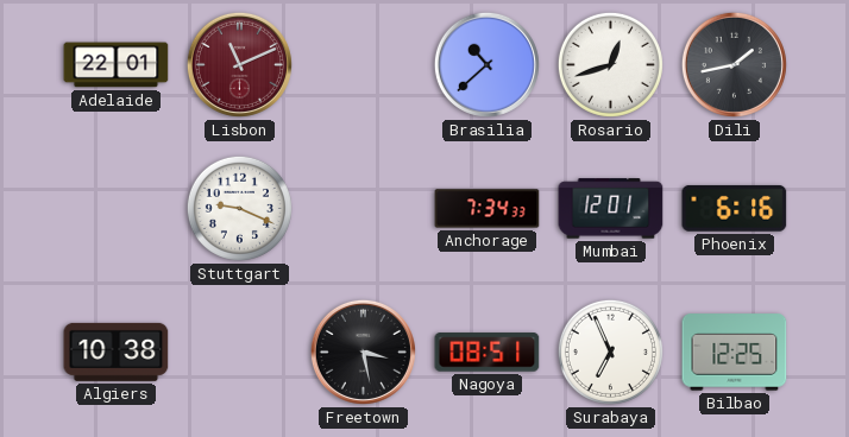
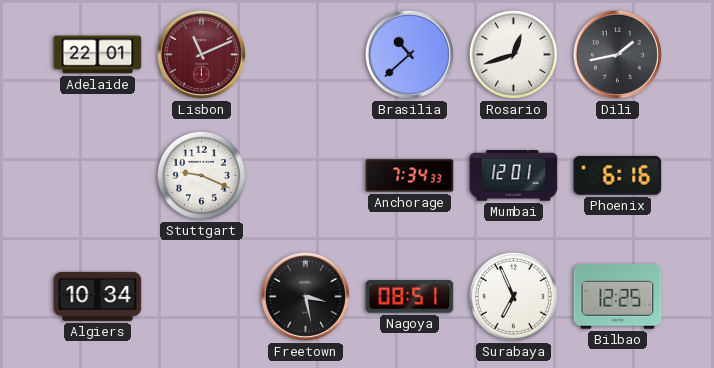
Algiers: 10:38 -> 10:34
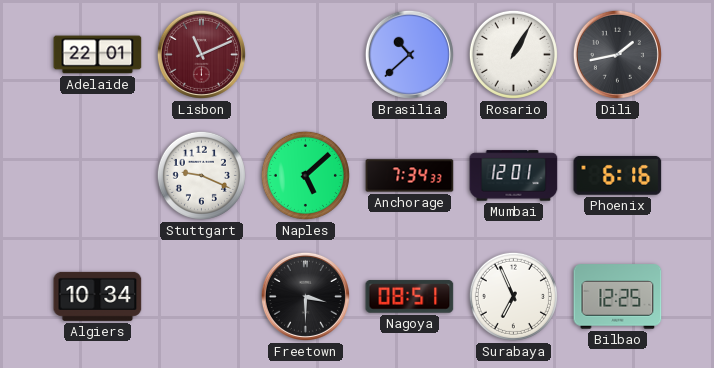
Rosario: 12:42 -> 1:05
Naples: none -> 5:08
Freetown: 3:28 -> 3:30
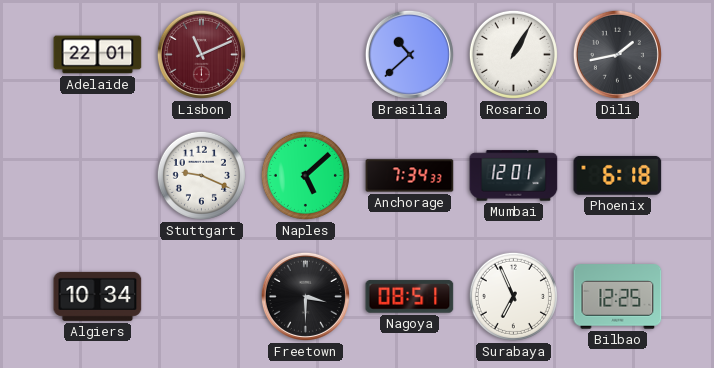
Phoenix: 6:16 -> 6:18
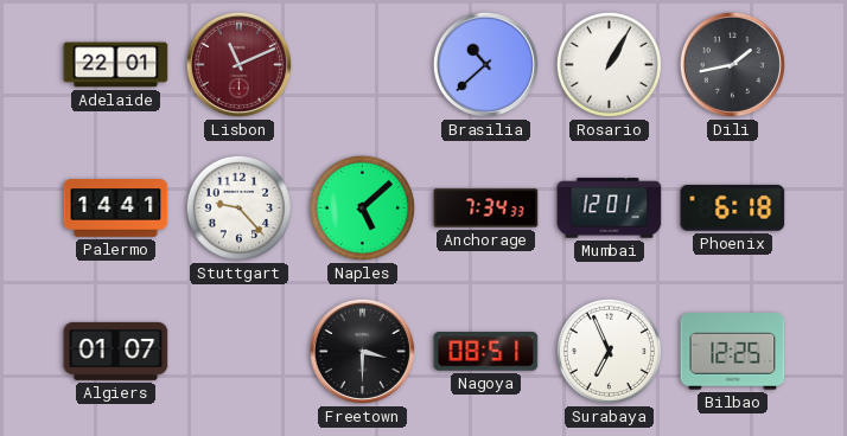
Palermo: none -> 14:41
Stuttgart: 9:19 -> 9:23
Algiers: 10:34 -> 01:07
